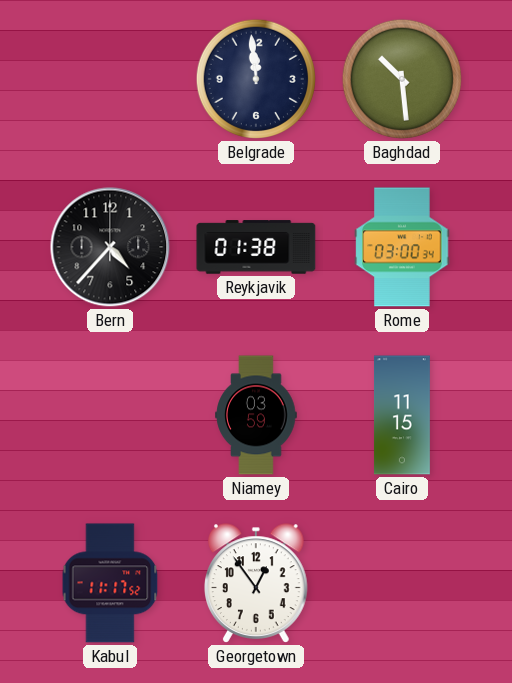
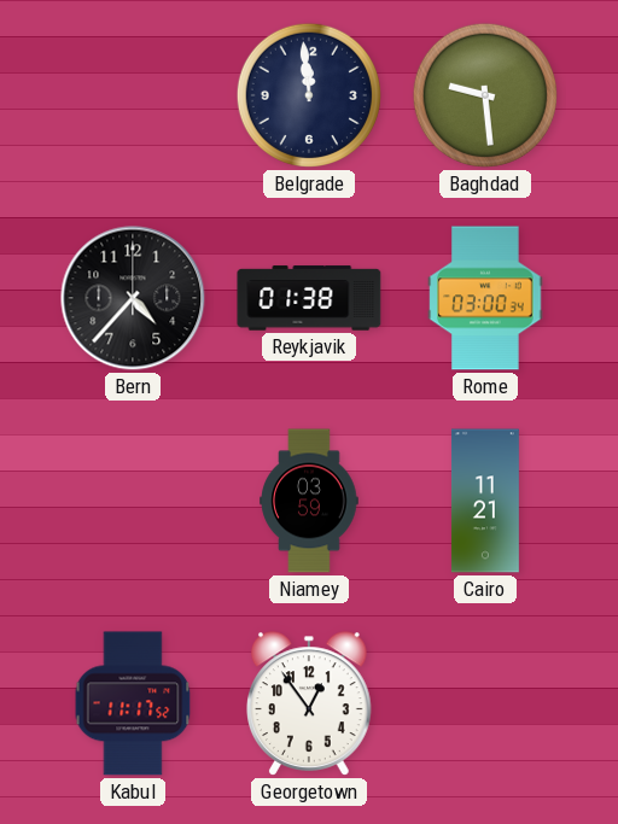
Baghdad: 10:29 -> 9:29
Cairo: 11:15 -> 11:21
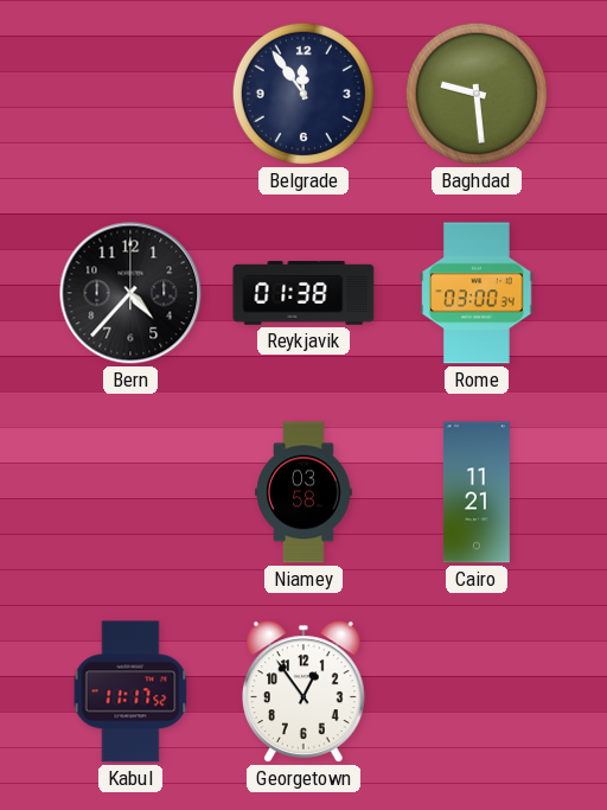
Belgrade: 11:59 -> 11:54
Niamey: 03:59 -> 03:58
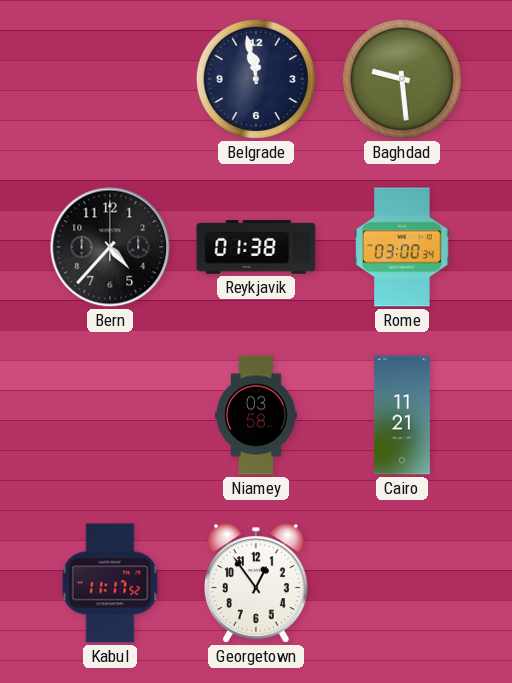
Belgrade: 11:54 -> 11:58
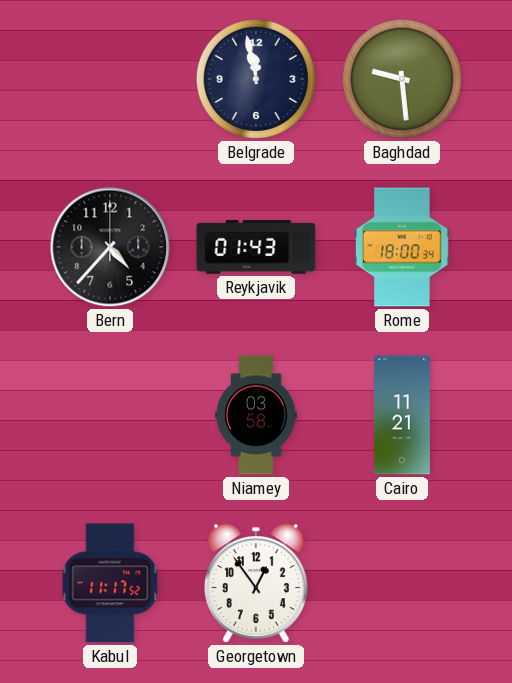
Reykjavik: 01:38 -> 01:43
Rome: 03:00 -> 18:00
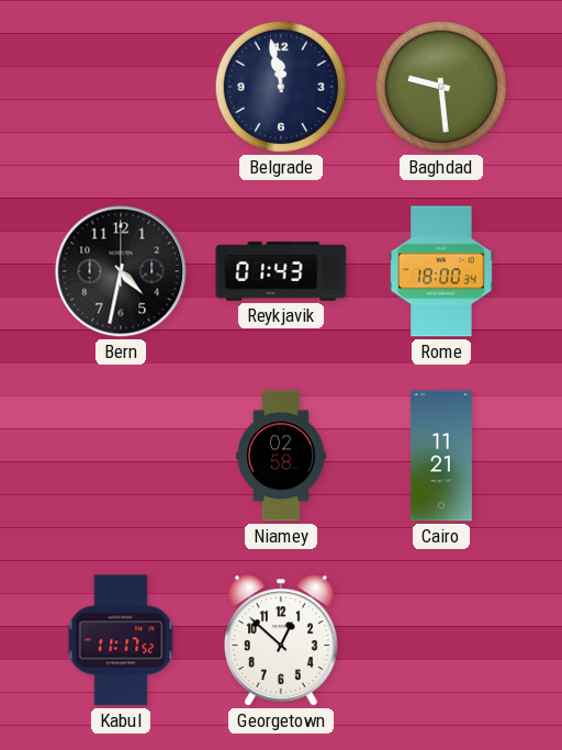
Bern: 4:37 -> 4:32
Niamey: 03:58 -> 02:58
Georgetown: 12:54 -> 12:52
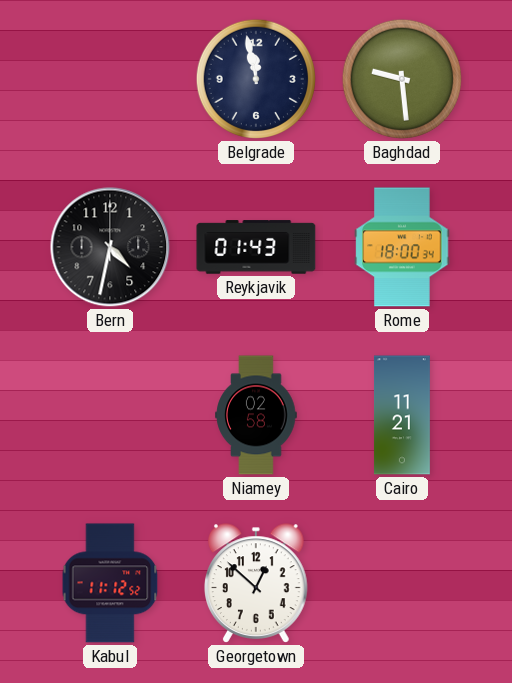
Kabul: 11:17 -> 11:12
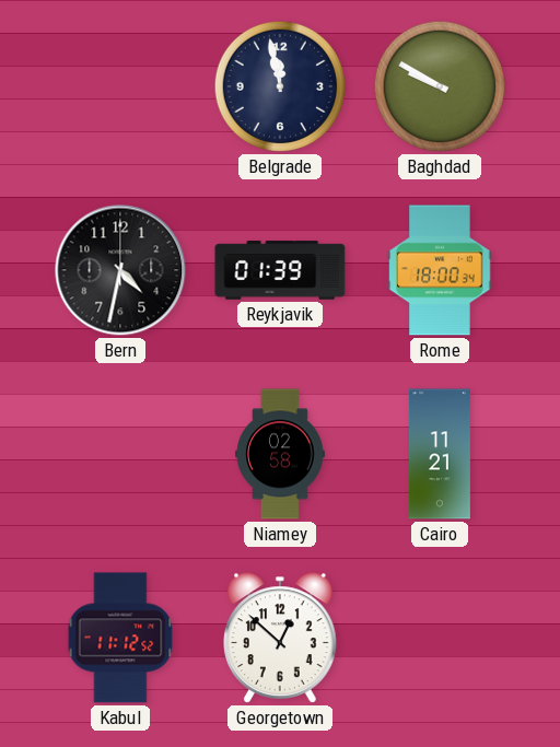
Baghdad: 9:29 -> 9:50
Reykjavik: 01:43 -> 01:39
